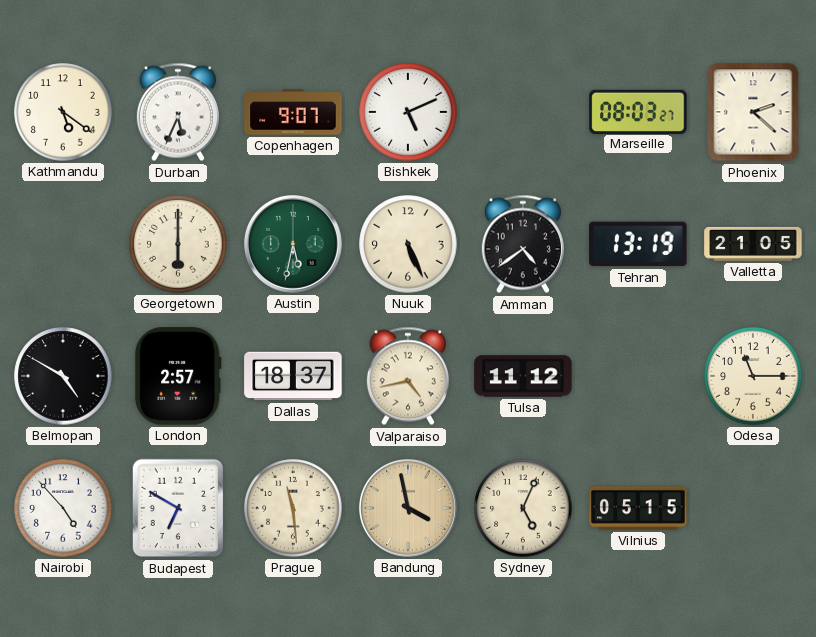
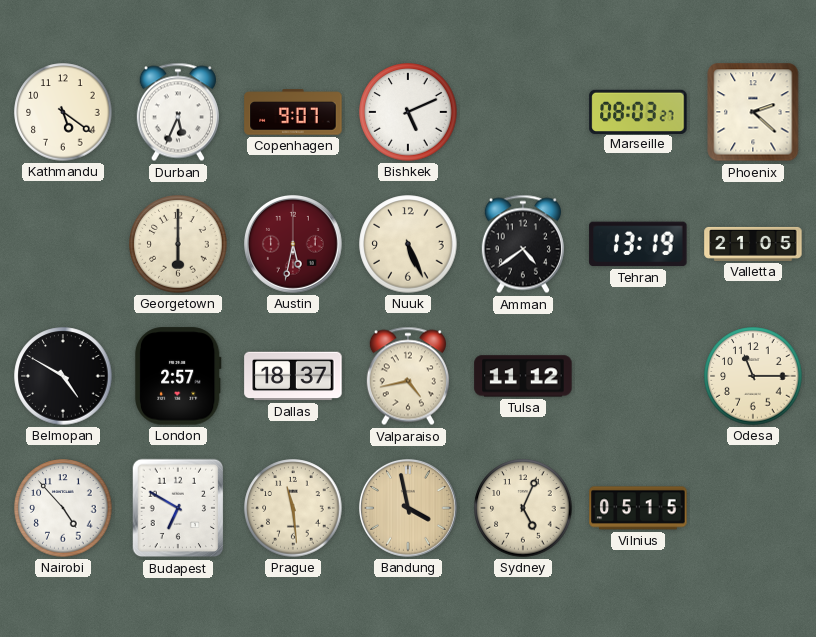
Austin dial: green -> burgundy
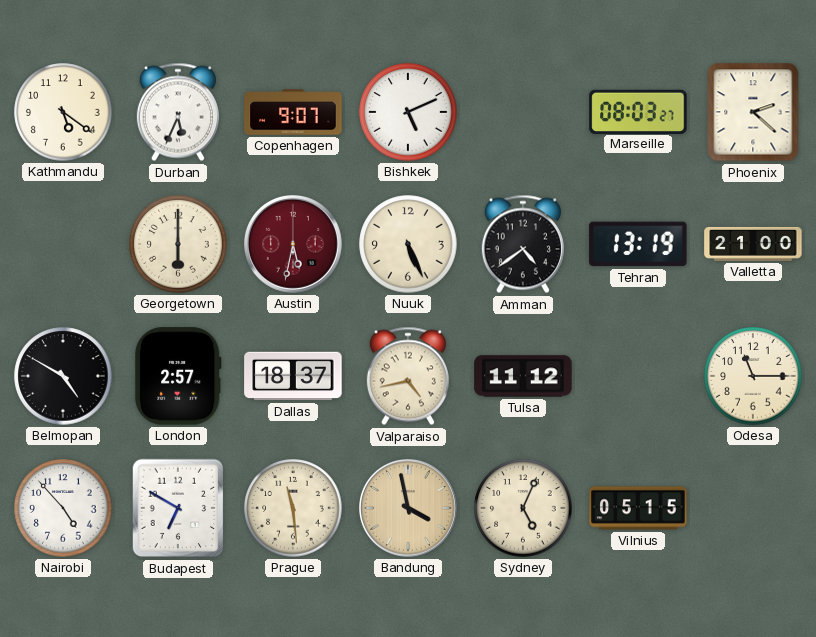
Valletta: 21:05 -> 21:00
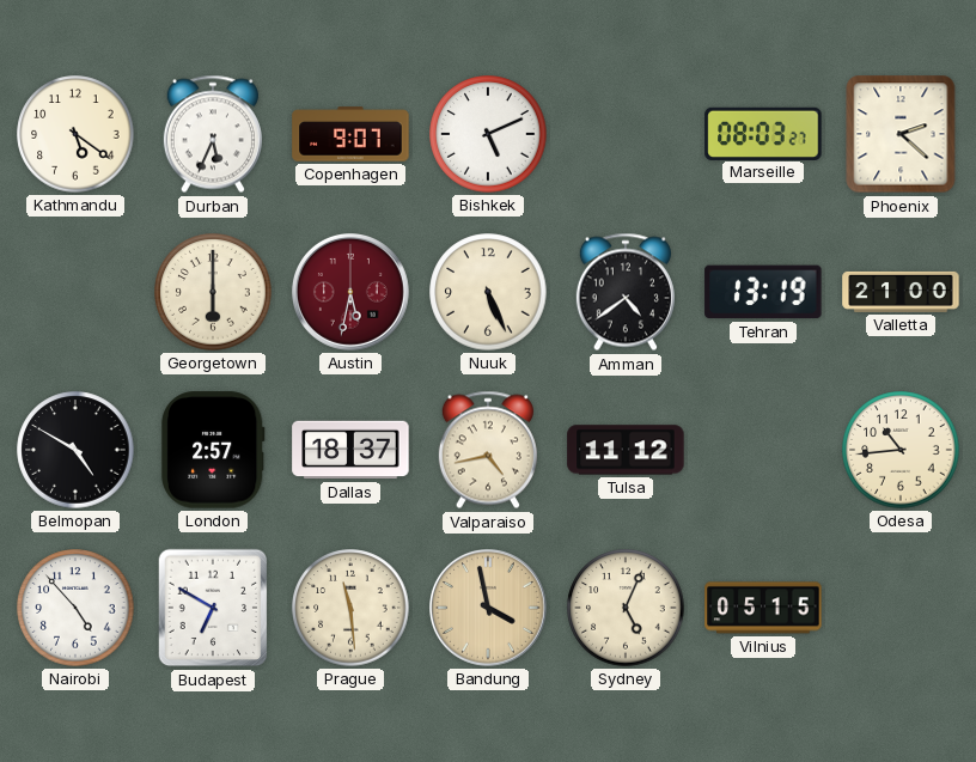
Odesa: 11:15 -> 10:44
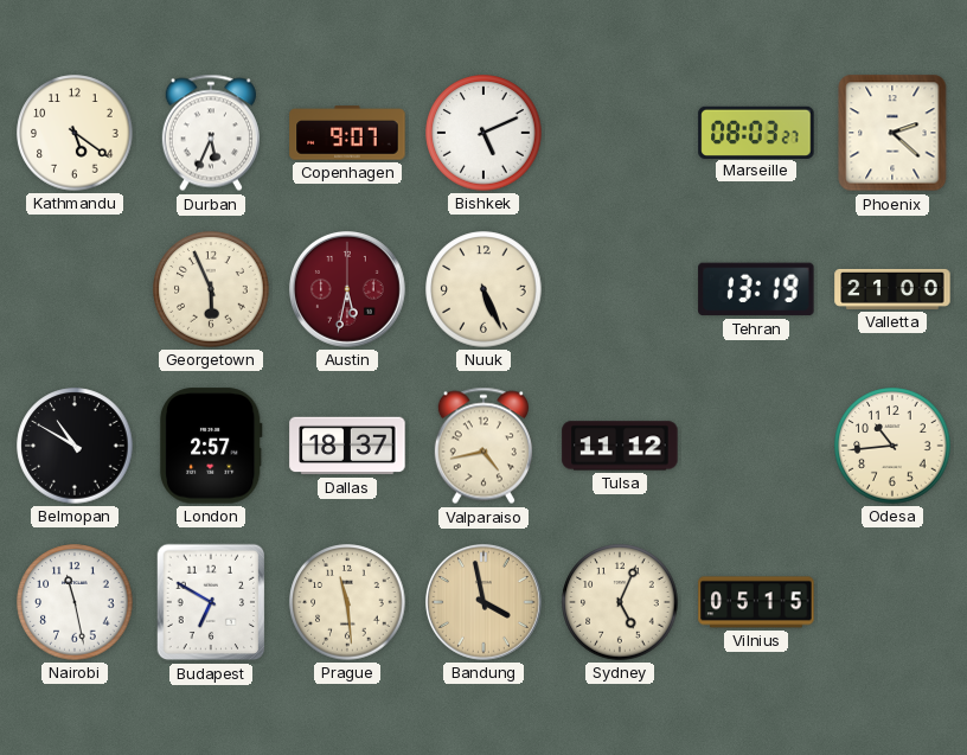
Georgetown: 6:00 -> 5:56
Amman: 4:39 -> none
Belmopan: 4:50 -> 10:50
Nairobi: 4:53 -> 11:28
